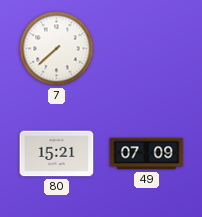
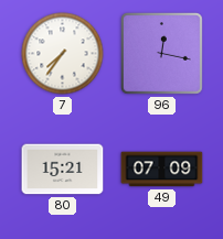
7: 7:38 -> 7:36
96: none -> 12:17
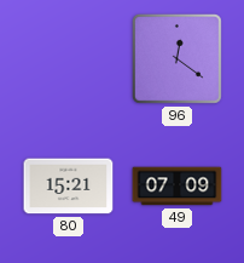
7: 7:36 -> none
96: 12:17 -> 12:21
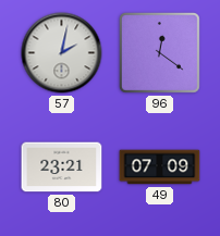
57: none -> 2:02
80: 15:21 -> 23:21
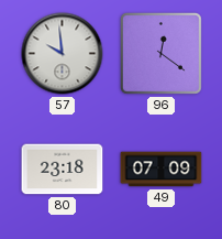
57: 2:02 -> 9:59
80: 23:21 -> 23:18
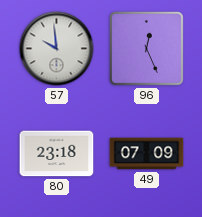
96: 12:21 -> 12:26
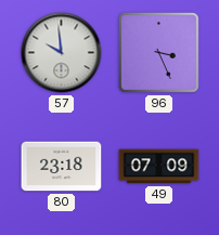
96: 12:26 -> 3:26
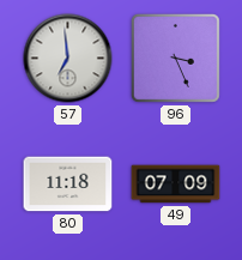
57: 9:59 -> 6:59
80: 23:18 -> 11:18
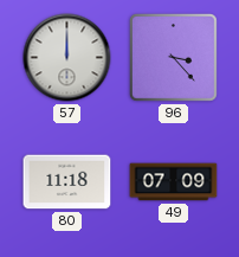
57: 6:59 -> 12:00
96: 3:26 -> 3:23
